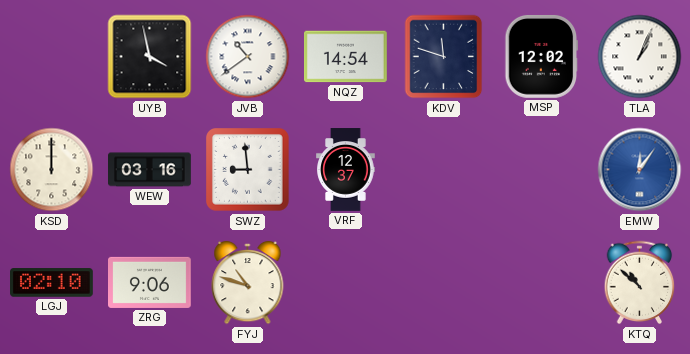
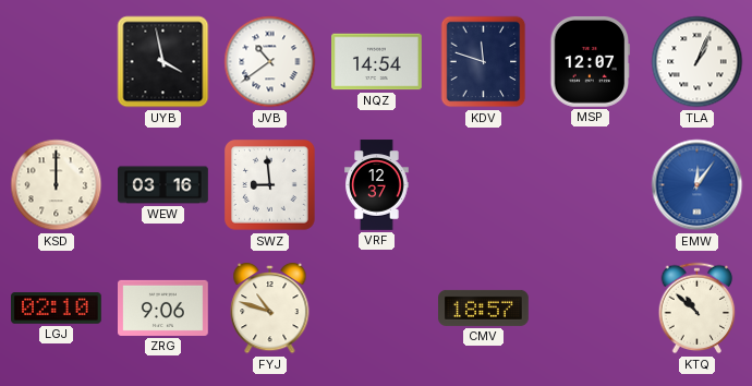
MSP: 12:02 -> 12:07
CMV: none -> 18:57
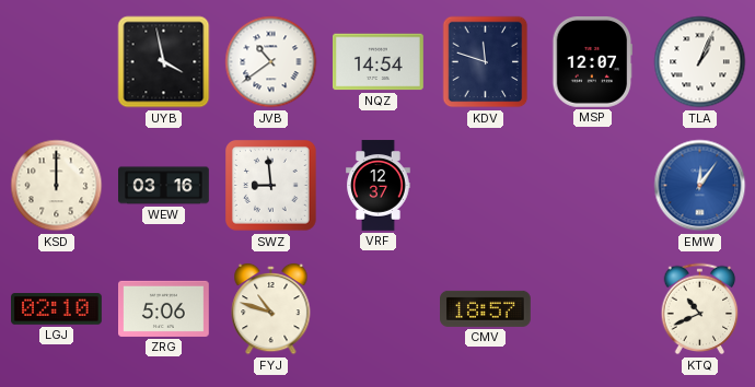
ZRG: 9:06 -> 5:06
KTQ: 10:52 -> 10:41
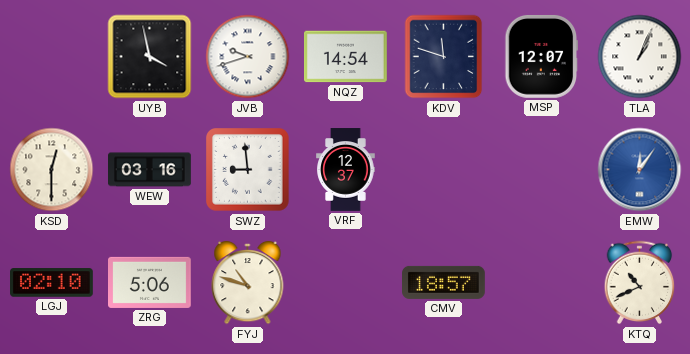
JVB: 10:39 -> 9:42
KSD: 12:00 -> 12:30
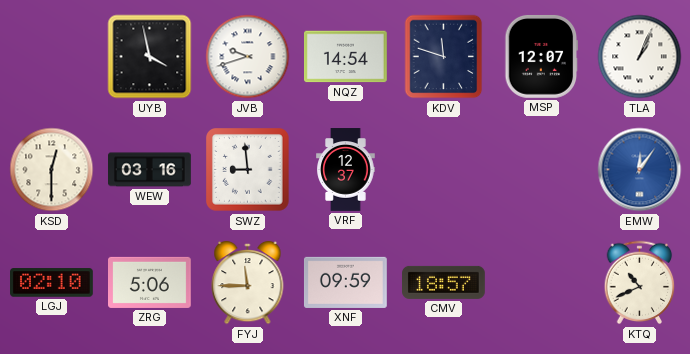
FYJ: 10:48 -> 11:45
XNF: none -> 09:59
